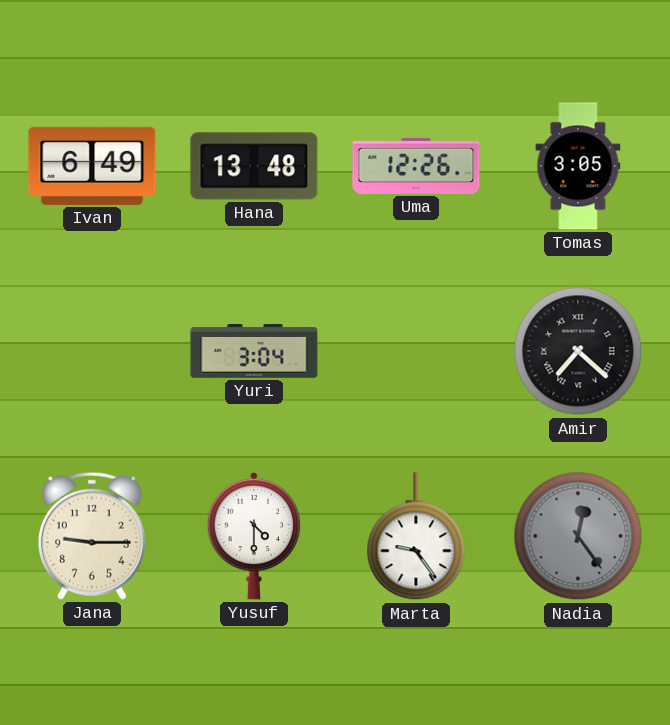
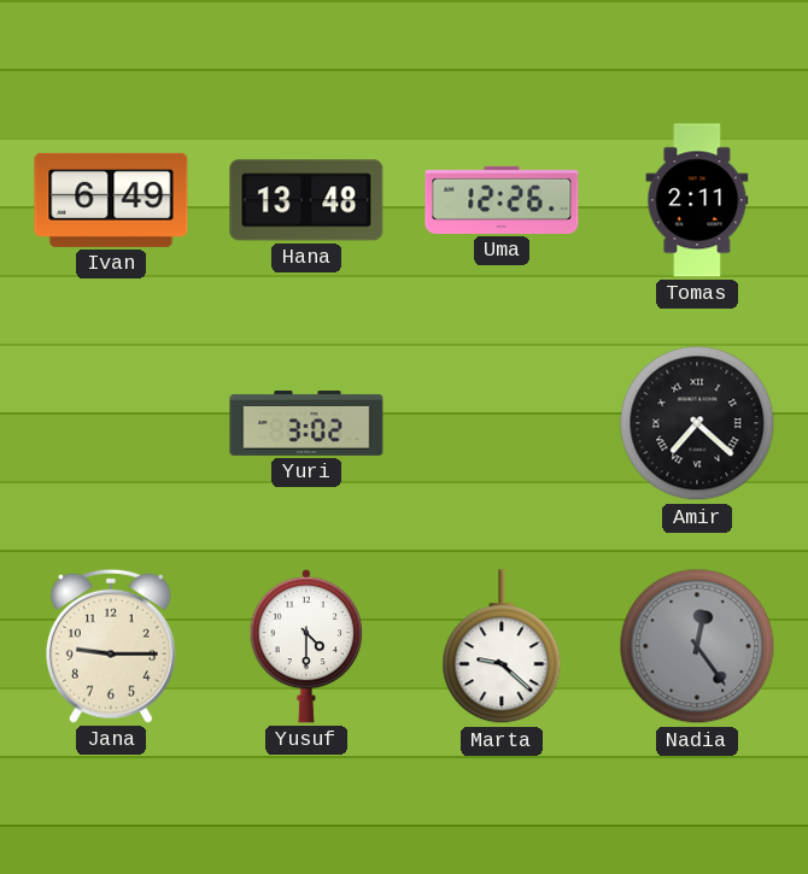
Tomas: 3:05 -> 2:11
Yuri: 3:04 -> 3:02
Marta: 9:24 -> 9:22
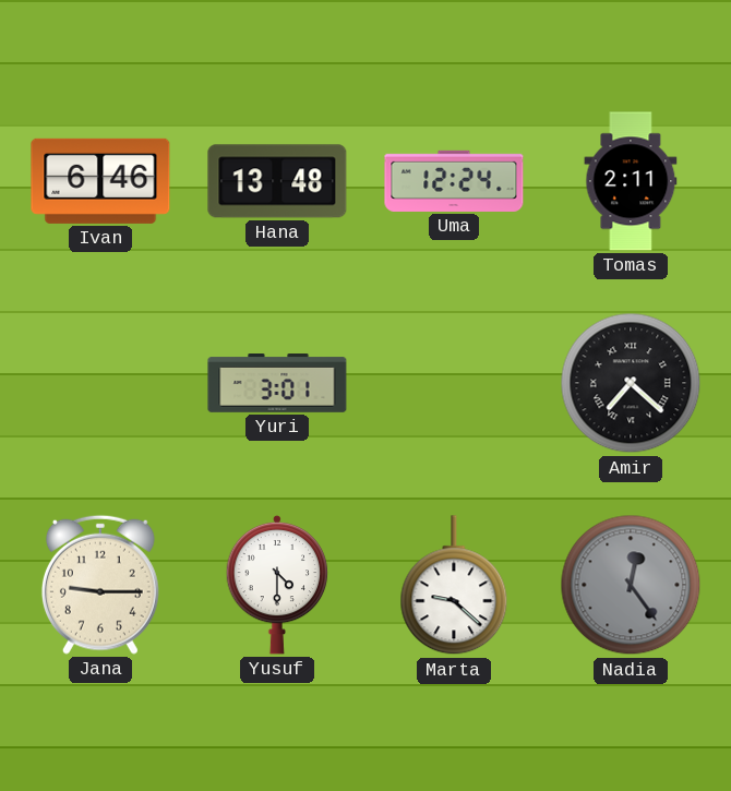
Ivan: 6:49 -> 6:46
Uma: 12:26 -> 12:24
Yuri: 3:02 -> 3:01
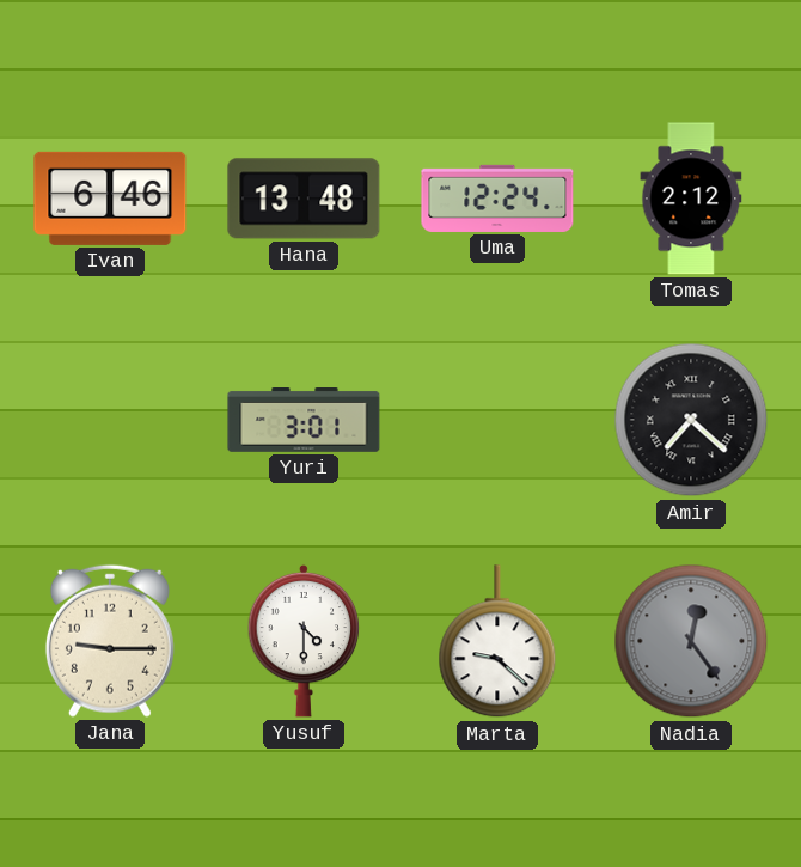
Tomas: 2:11 -> 2:12
